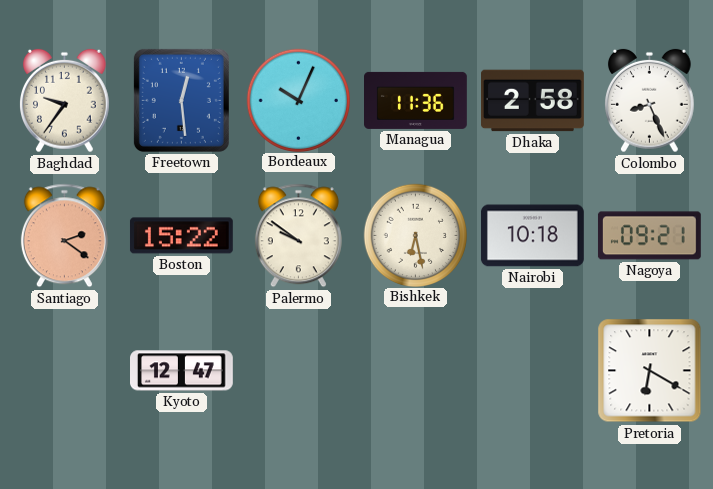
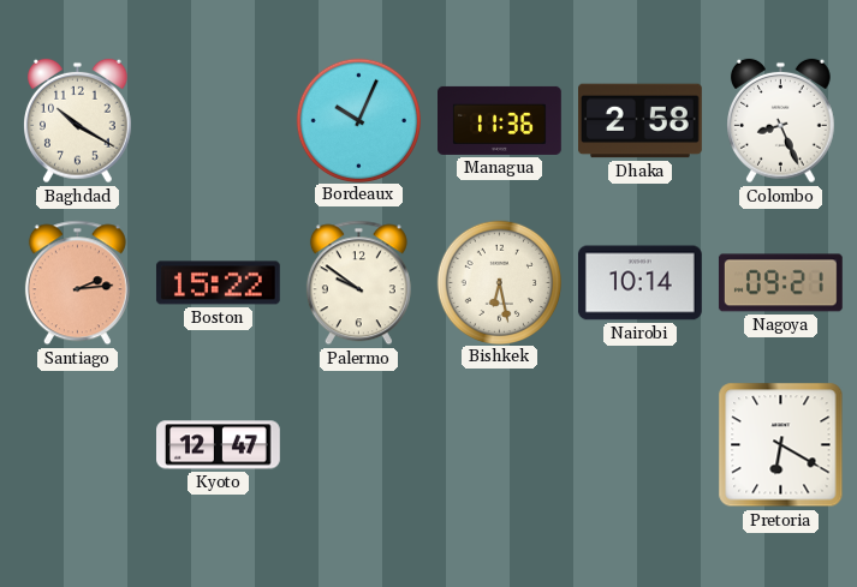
Baghdad: 9:36 -> 10:20
Freetown: 12:29 -> none
Santiago: 2:21 -> 2:14
Nairobi: 10:18 -> 10:14
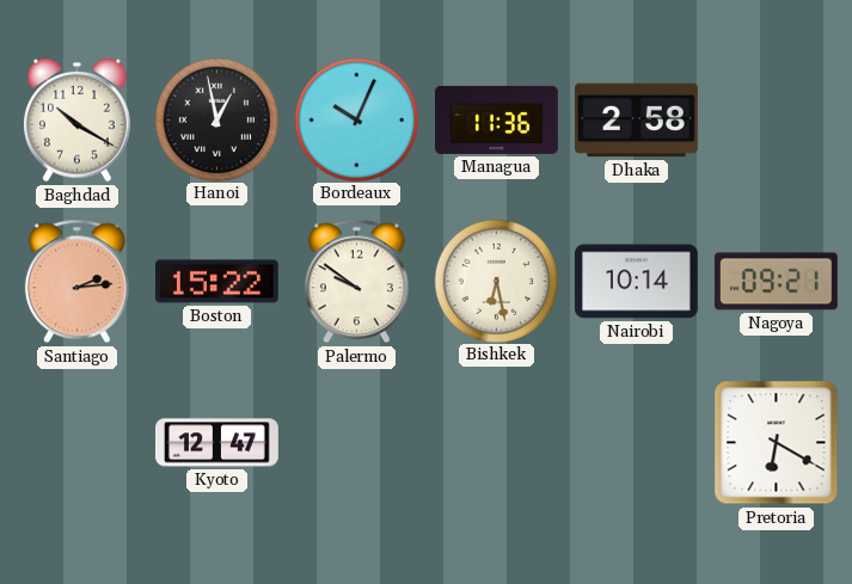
Hanoi: none -> 12:58
Colombo: 8:26 -> none
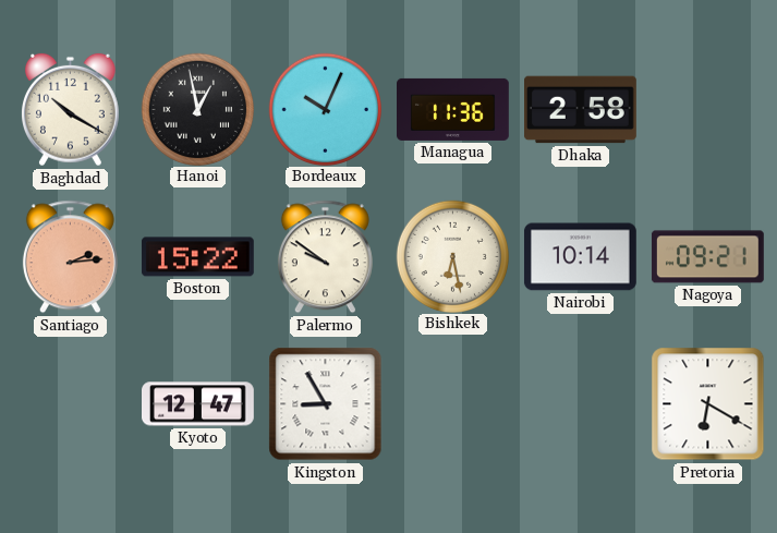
Kingston: none -> 8:55
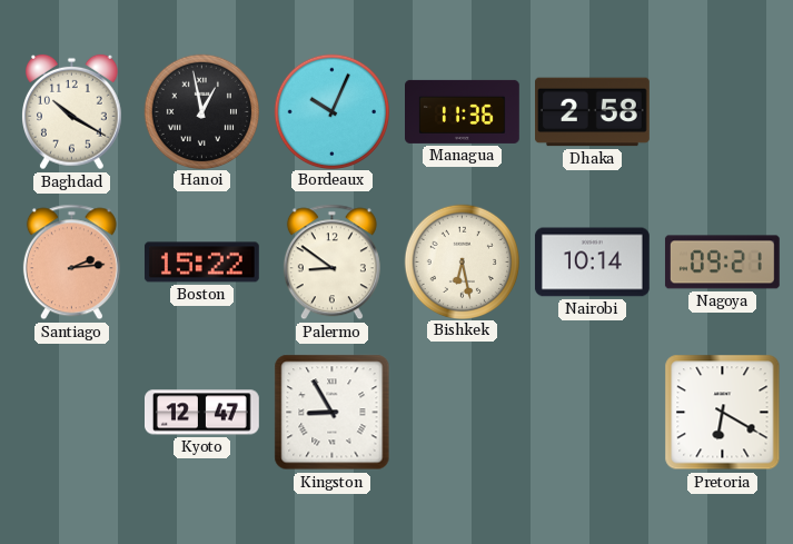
Palermo: 9:51 -> 8:51
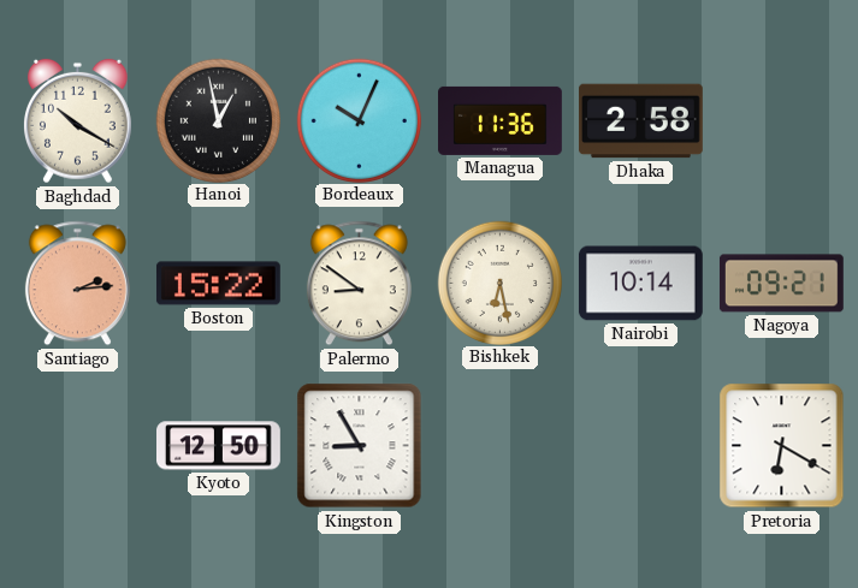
Kyoto: 12:47 -> 12:50
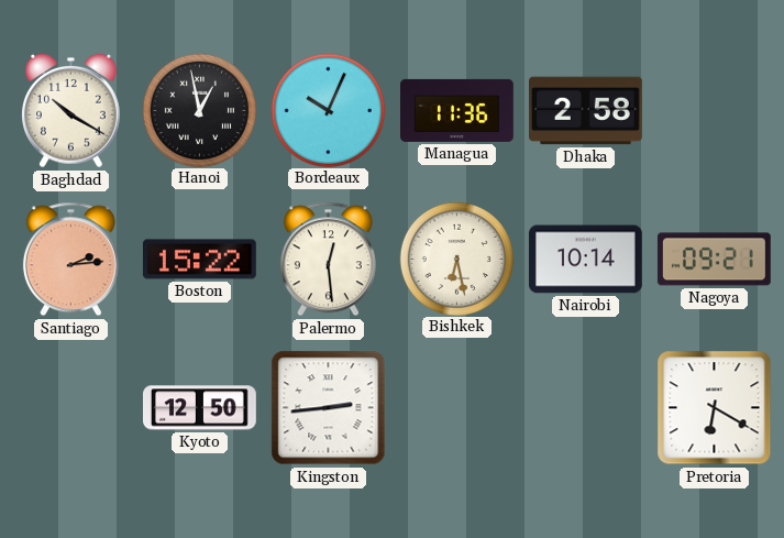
Palermo: 8:51 -> 12:29
Kingston: 8:55 -> 2:44
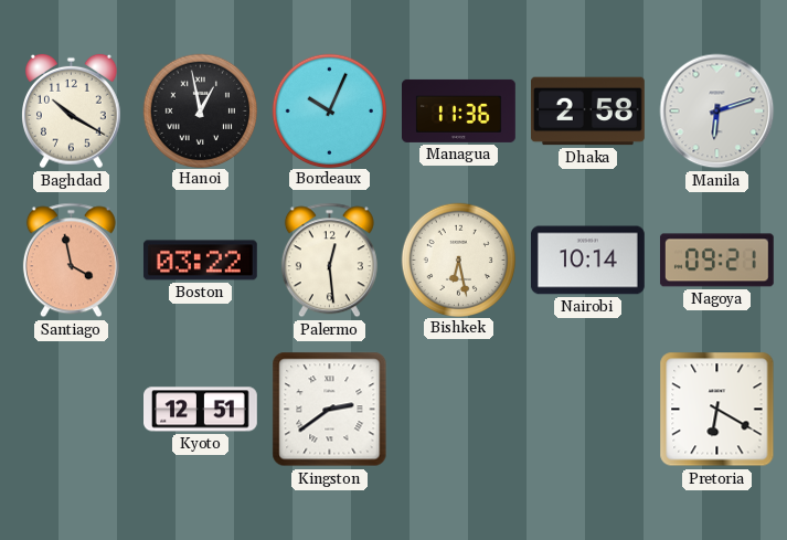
Manila: none -> 6:12
Santiago: 2:14 -> 3:58
Boston: 15:22 -> 03:22
Kyoto: 12:50 -> 12:51
Kingston: 2:44 -> 2:39
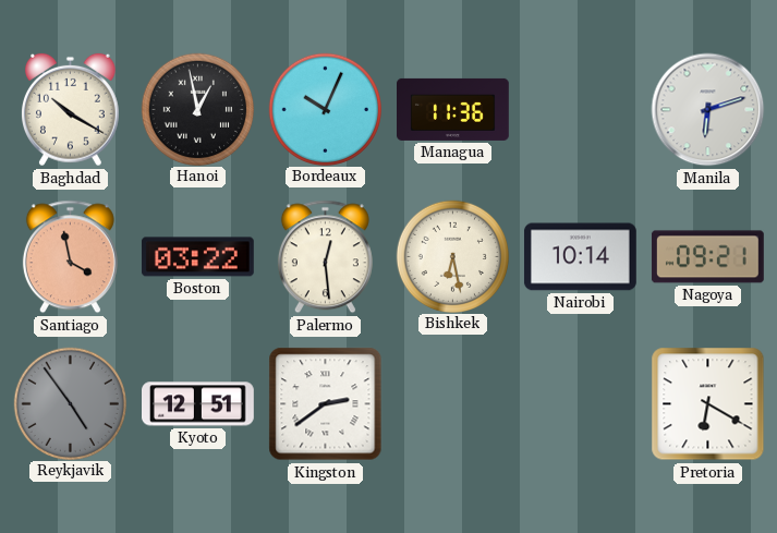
Dhaka: 2:58 -> none
Reykjavik: none -> 4:54
